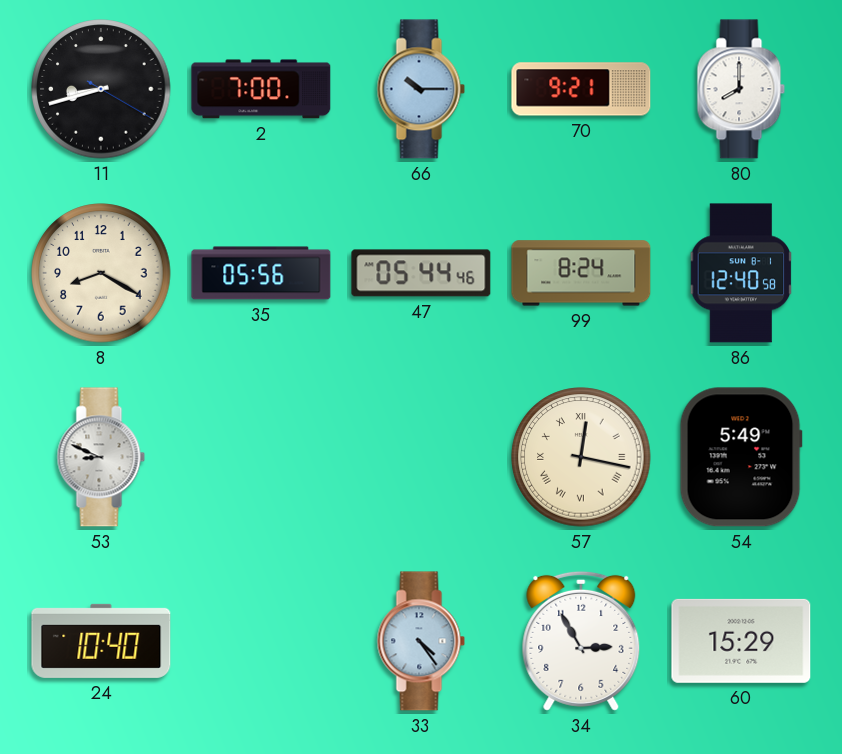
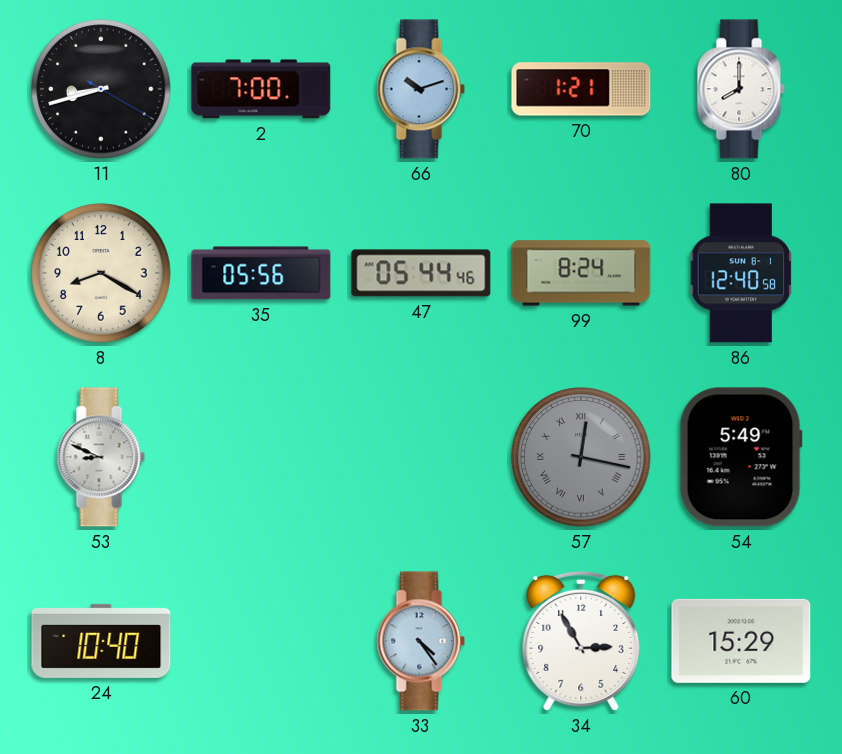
66: 10:15 -> 10:12
70: 9:21 -> 1:21
57 dial: cream -> grey
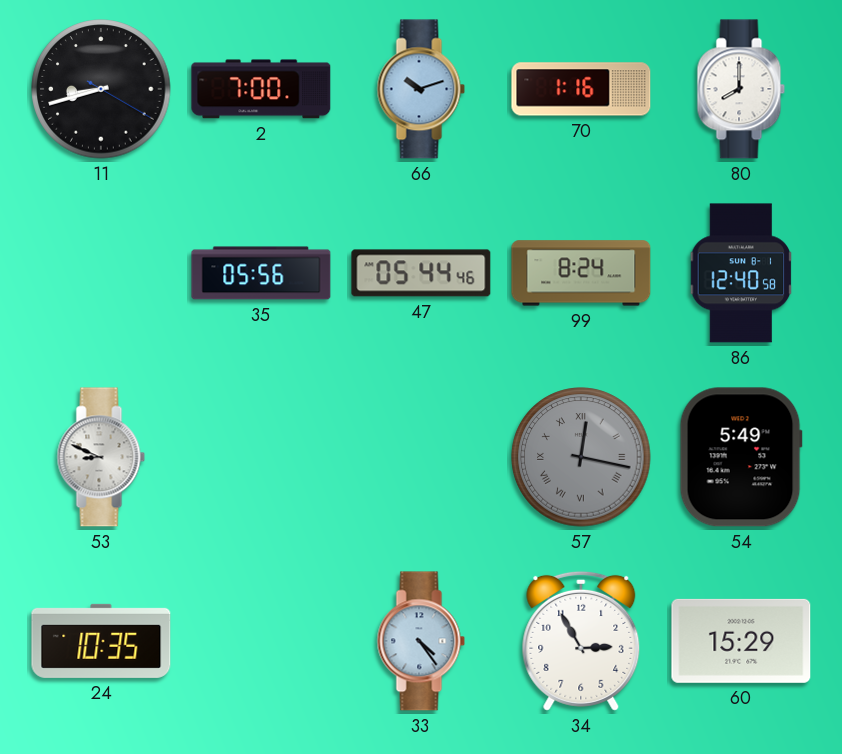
70: 1:21 -> 1:16
8: 8:20 -> none
24: 10:40 -> 10:35
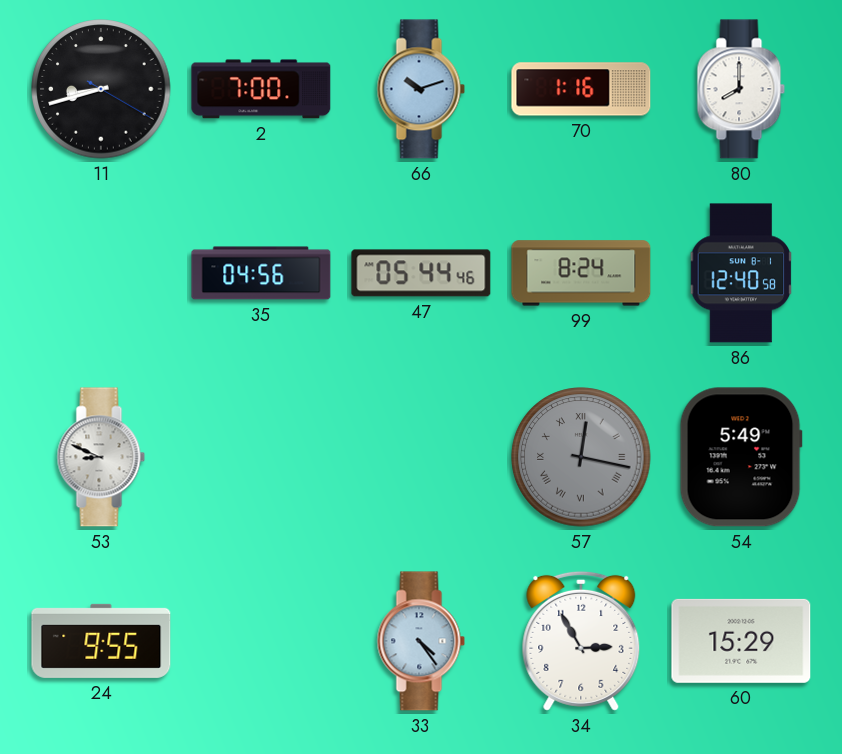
35: 05:56 -> 04:56
24: 10:35 -> 9:55
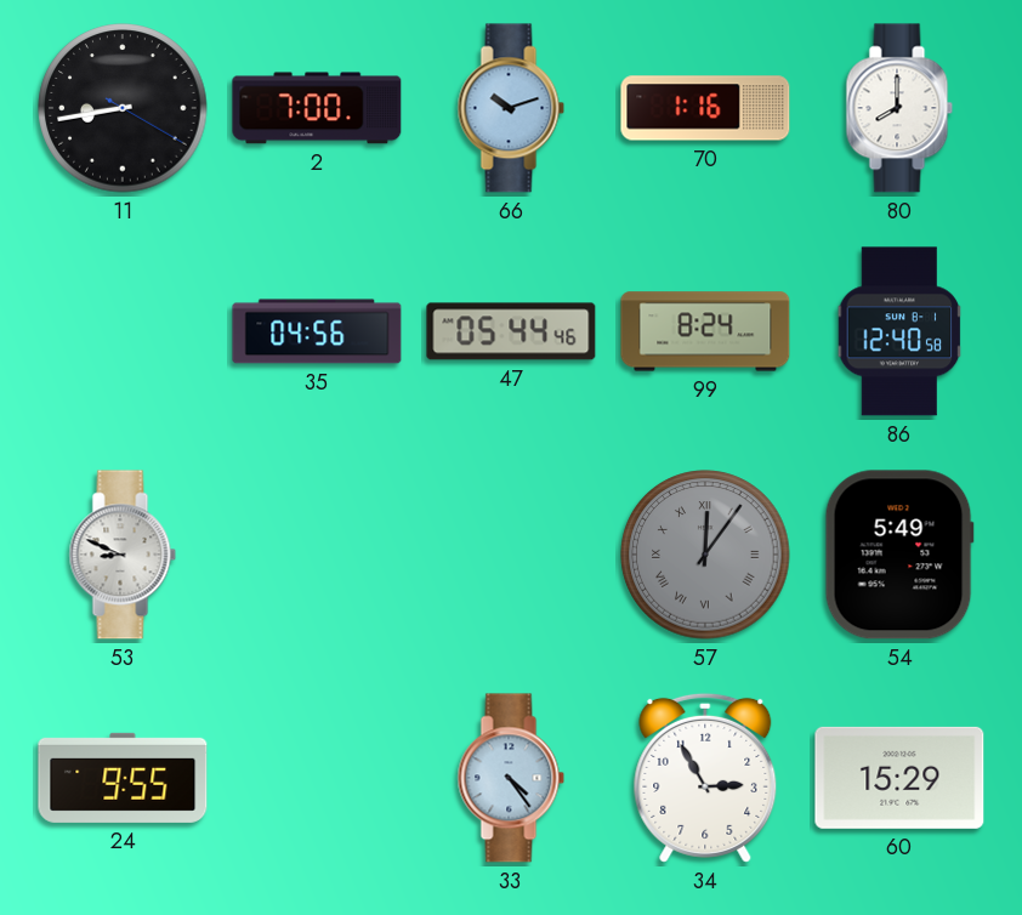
11: 8:42 -> 8:43
57: 12:17 -> 12:06
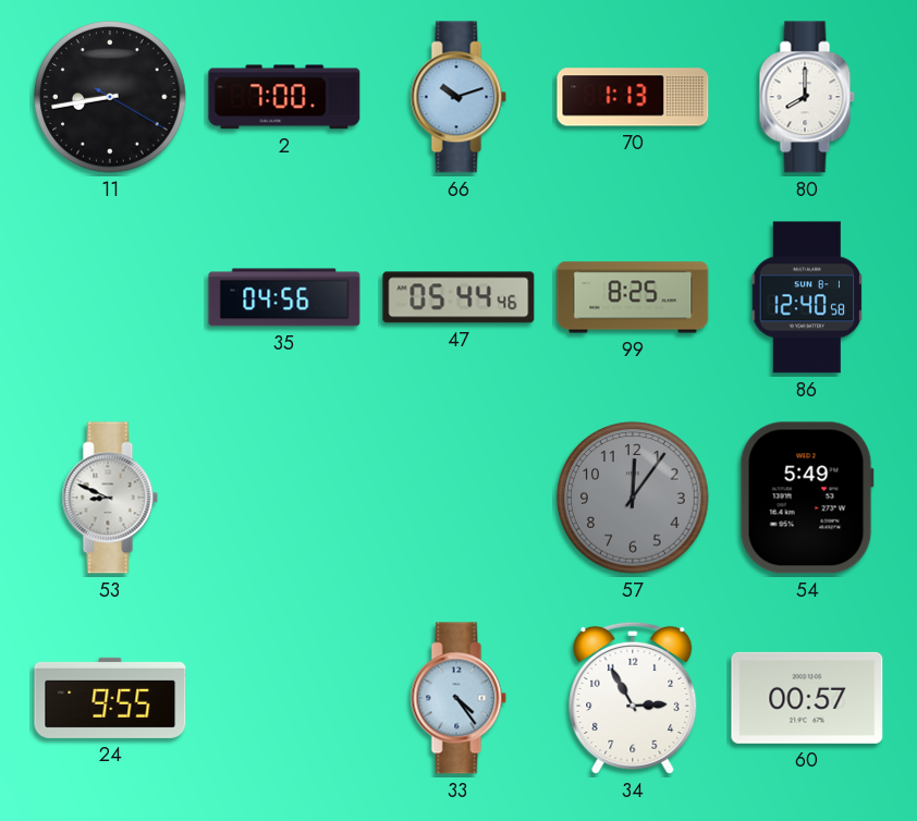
70: 1:16 -> 1:13
99: 8:24 -> 8:25
57 numerals: Roman -> Arabic
60: 15:29 -> 00:57
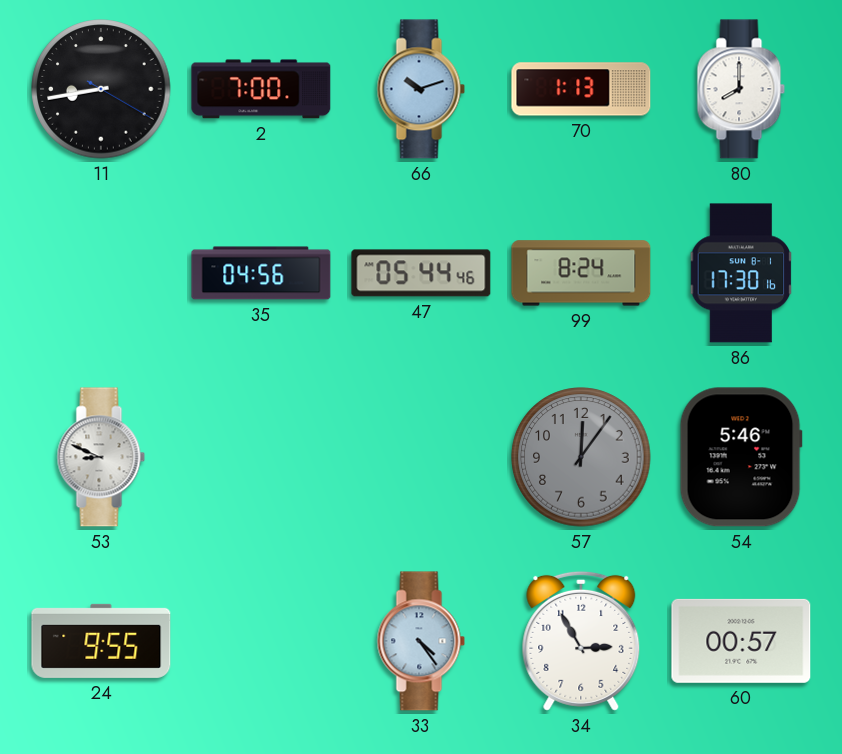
99: 8:25 -> 8:24
86: 12:40 -> 17:30
54: 5:49 -> 5:46
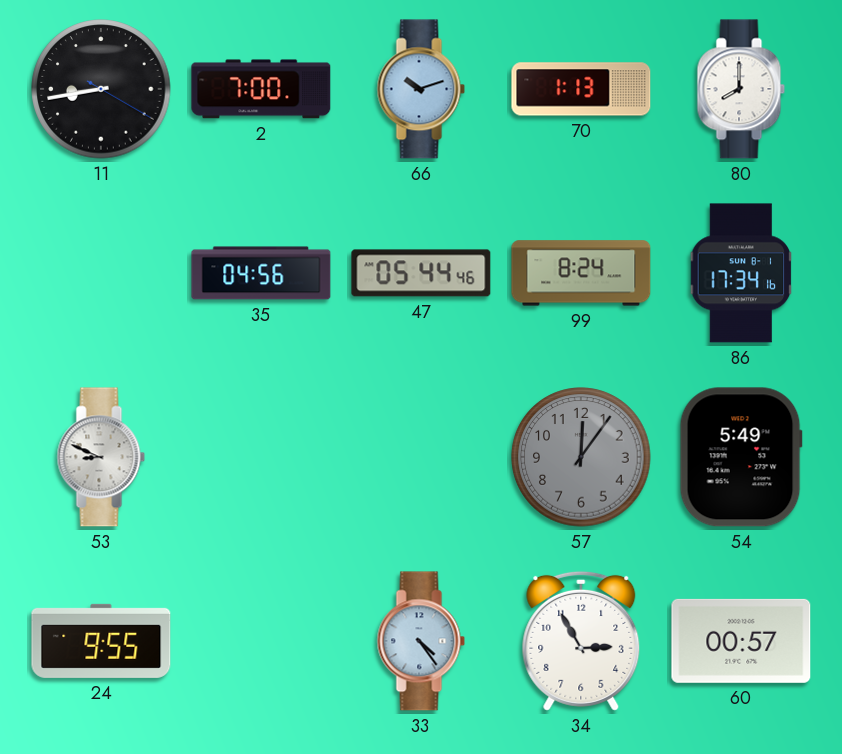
86: 17:30 -> 17:34
54: 5:46 -> 5:49
